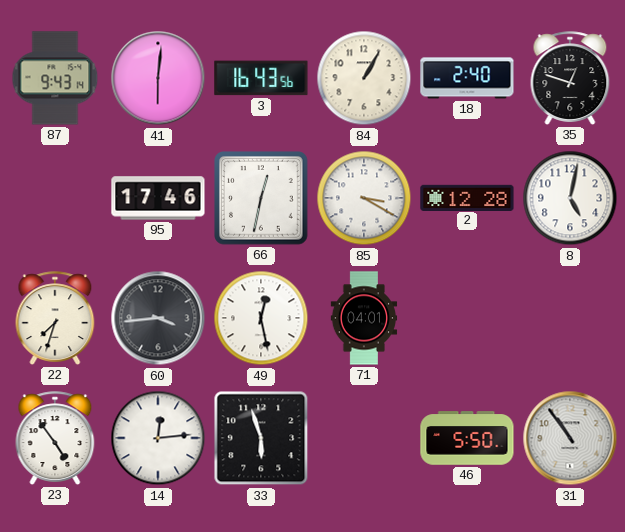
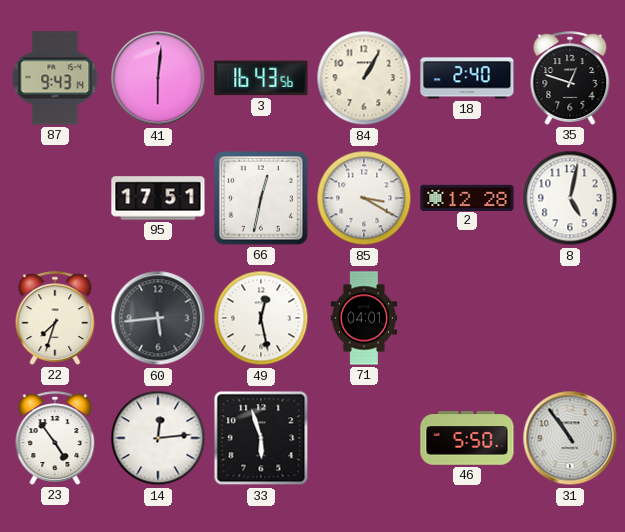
95: 17:46 -> 17:51
60: 3:44 -> 5:44
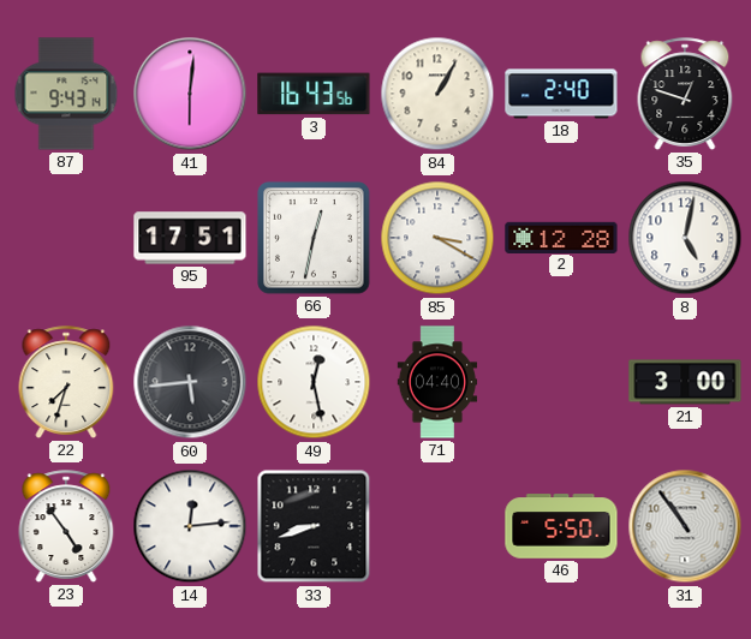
71: 04:01 -> 04:40
21: none -> 3:00
33: 5:57 -> 8:42
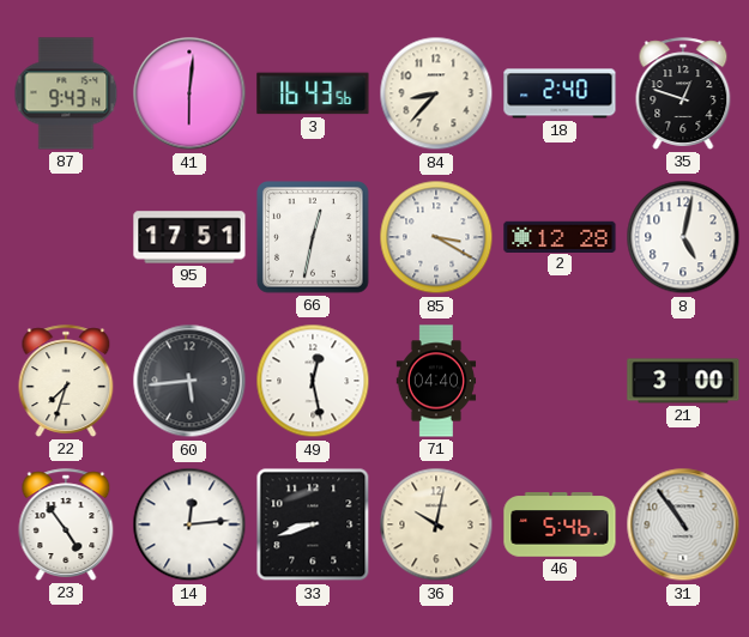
84: 1:05 -> 8:37
36: none -> 10:02
46: 5:50 -> 5:46
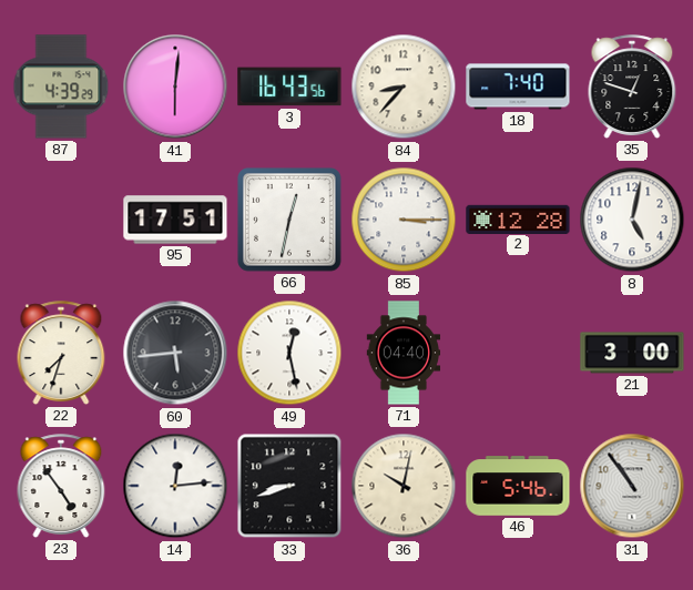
87: 9:43 -> 4:39
18: 2:40 -> 7:40
85: 3:20 -> 3:15
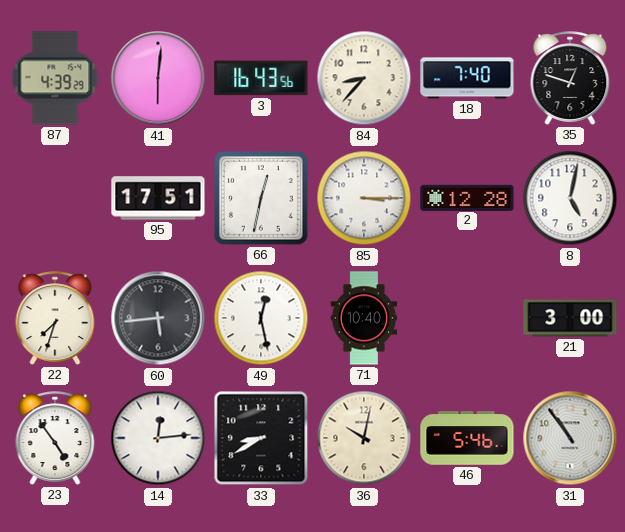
71: 04:40 -> 10:40
33: 8:42 -> 8:40
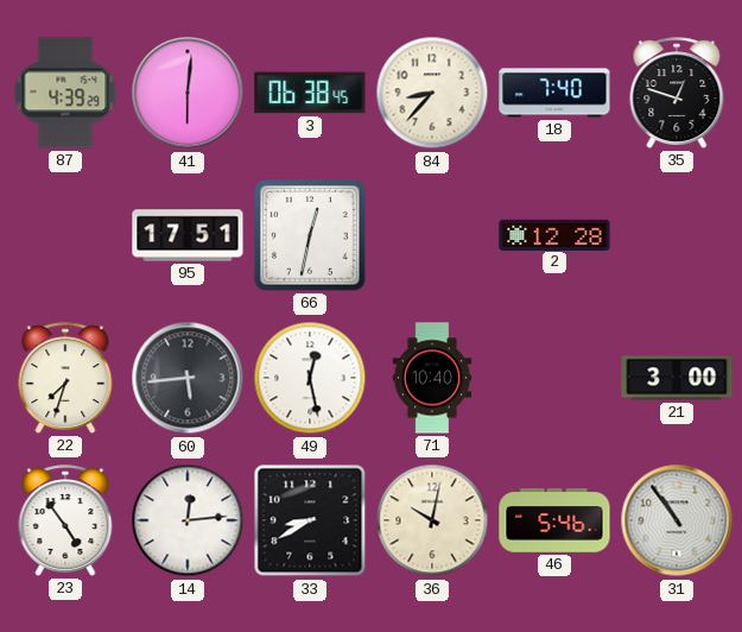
3: 16:43 -> 06:38
85: 3:15 -> none
8: 5:02 -> none
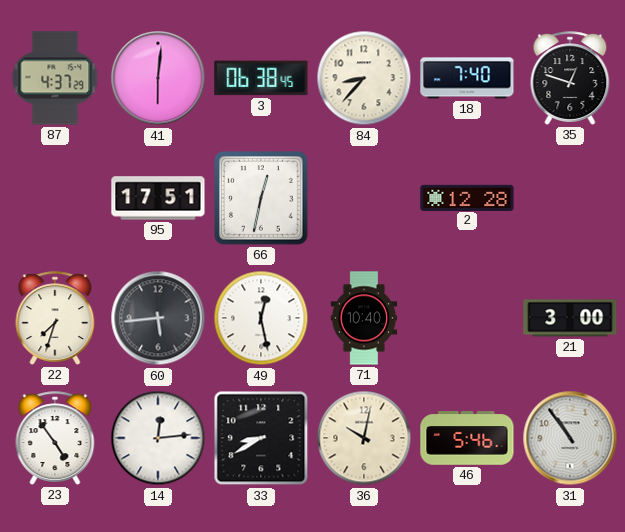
87: 4:39 -> 4:37
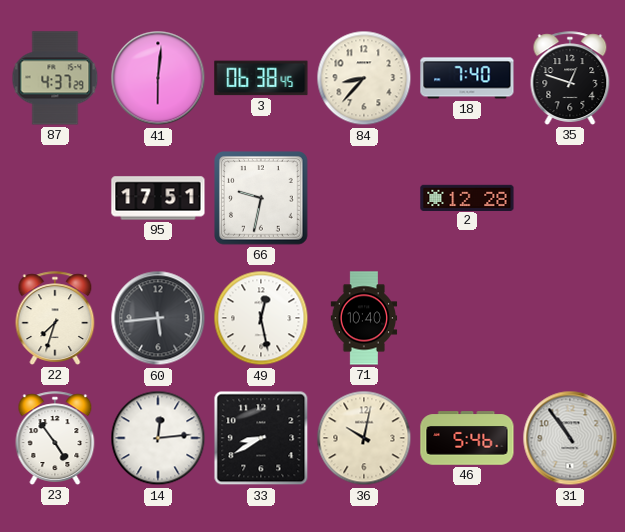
66: 12:32 -> 9:32
21: 3:00 -> none
